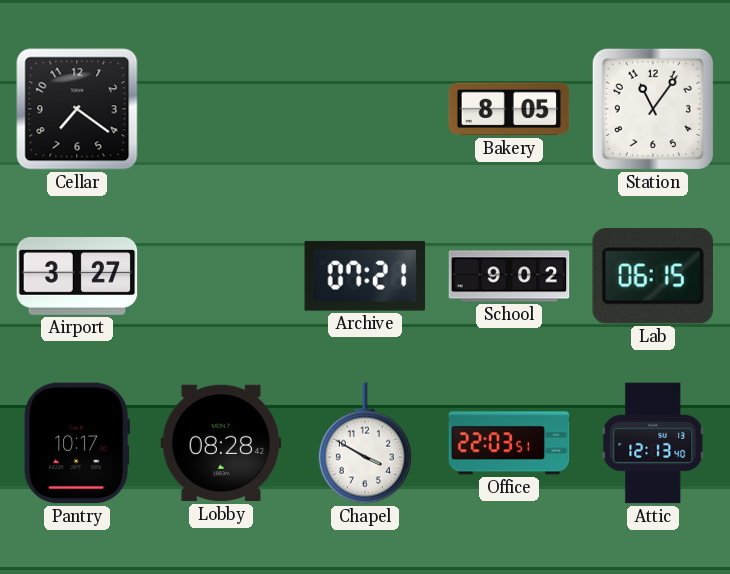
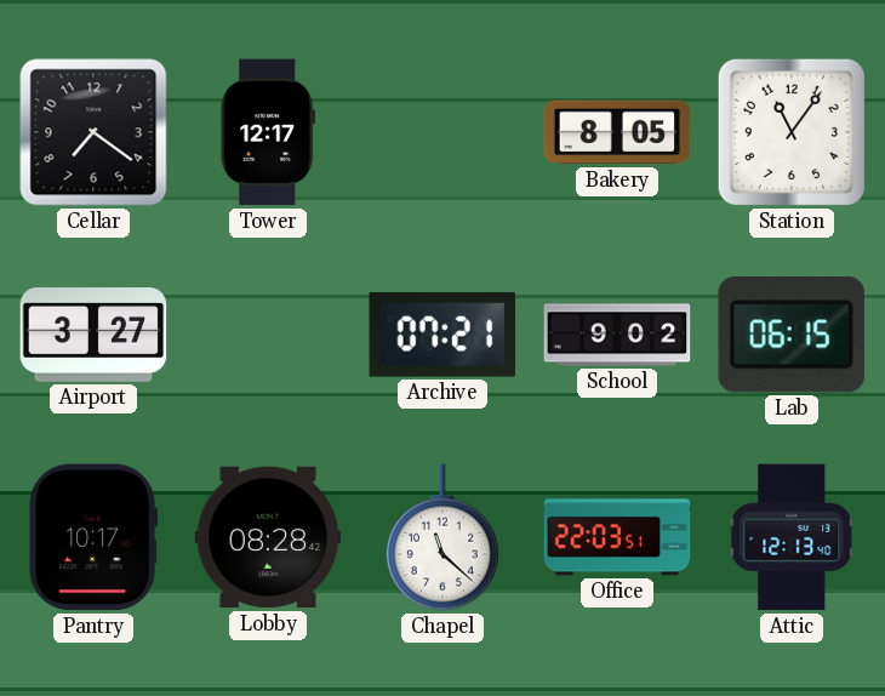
Tower: none -> 12:17
Chapel: 3:50 -> 11:22
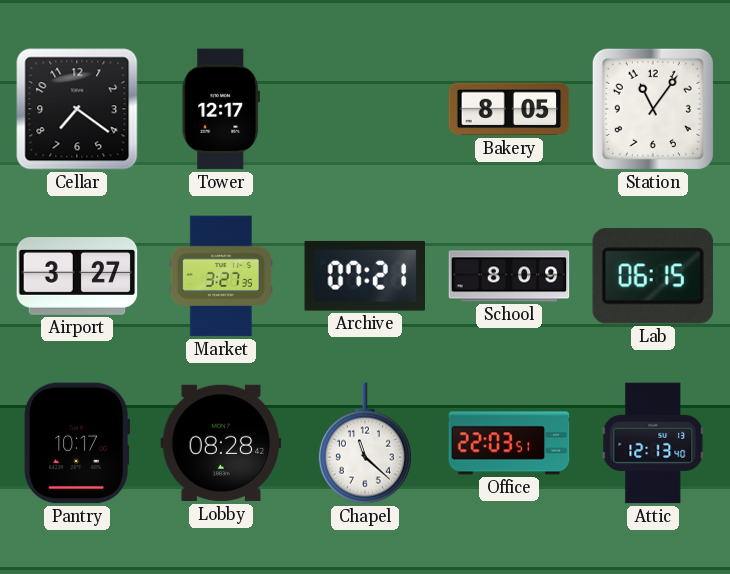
Market: none -> 3:27
School: 9:02 -> 8:09
